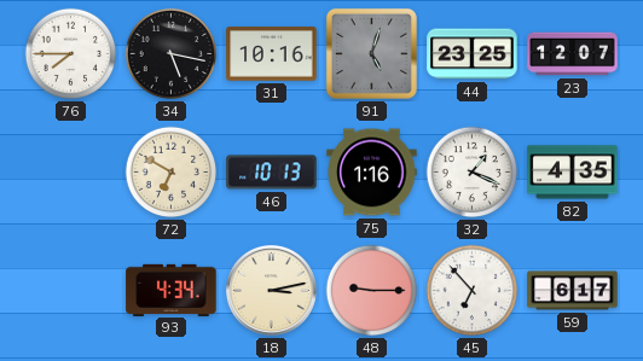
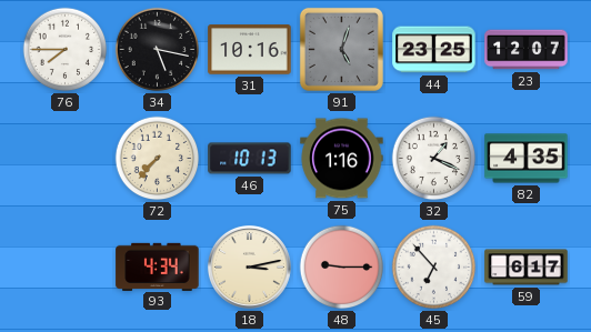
72: 6:50 -> 7:37
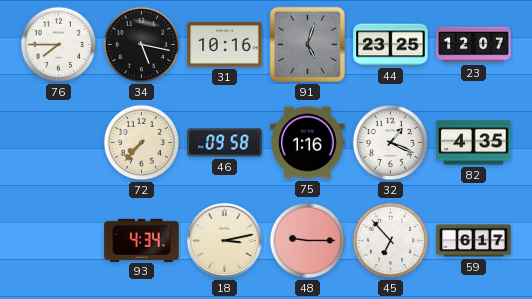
46: 10:13 -> 09:58
